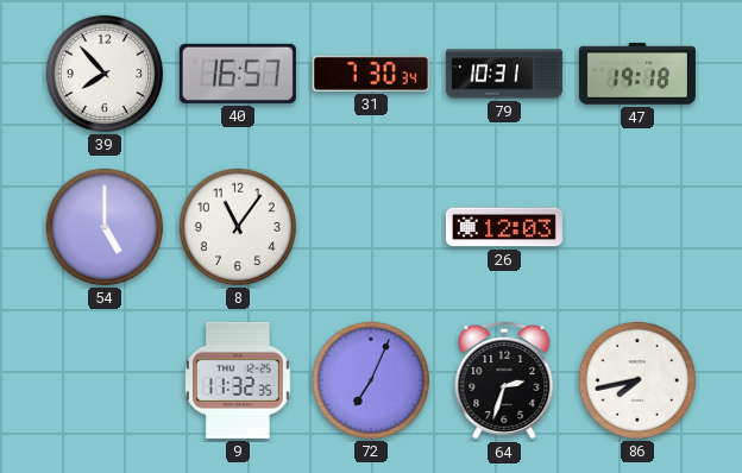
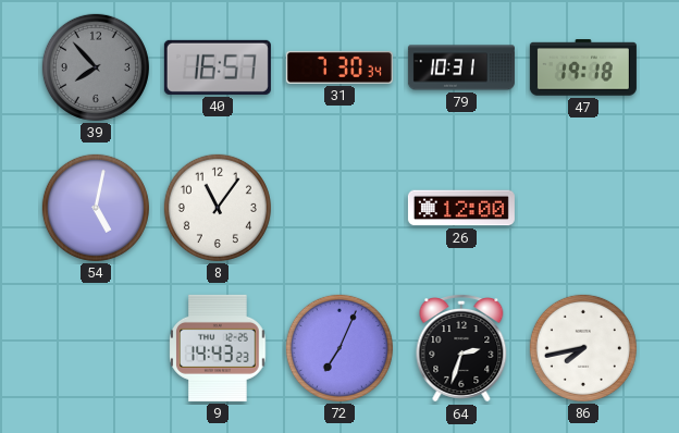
39 dial: white -> grey
54: 5:00 -> 5:02
26: 12:03 -> 12:00
9: 11:32 -> 14:43
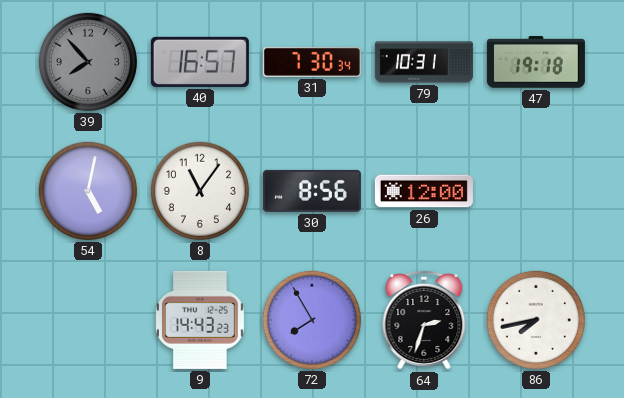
30: none -> 8:56
72: 7:04 -> 7:55
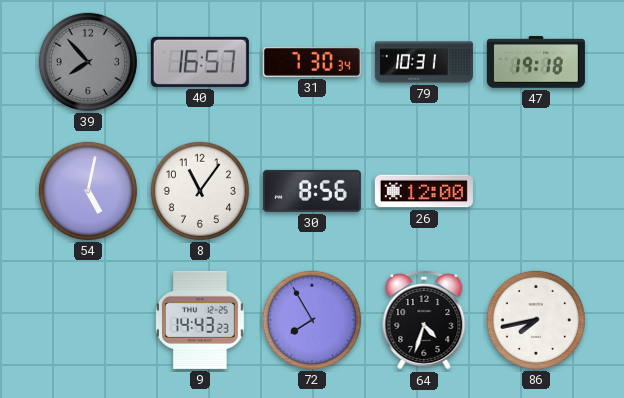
64: 2:33 -> 4:33
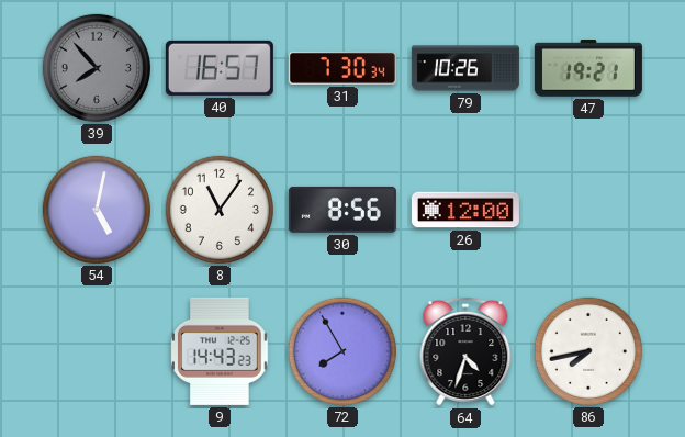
79: 10:31 -> 10:26
47: 19:18 -> 19:21
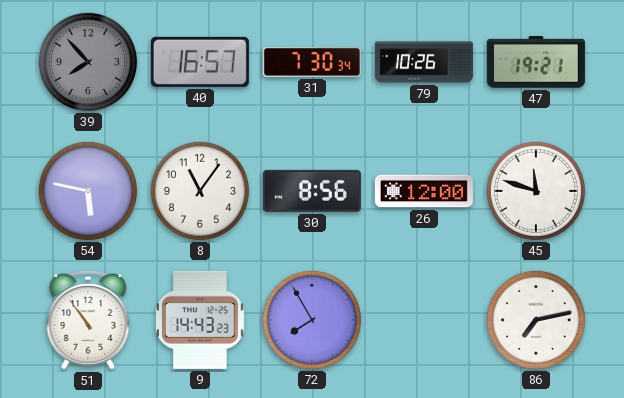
54: 5:02 -> 5:47
45: none -> 11:48
51: none -> 10:54
64: 4:33 -> none
86: 7:43 -> 7:13
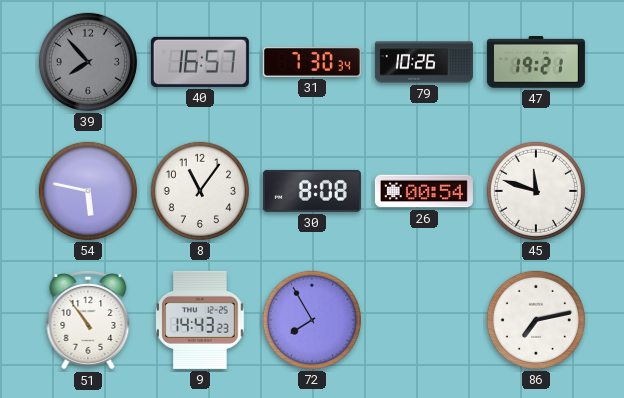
30: 8:56 -> 8:08
26: 12:00 -> 00:54
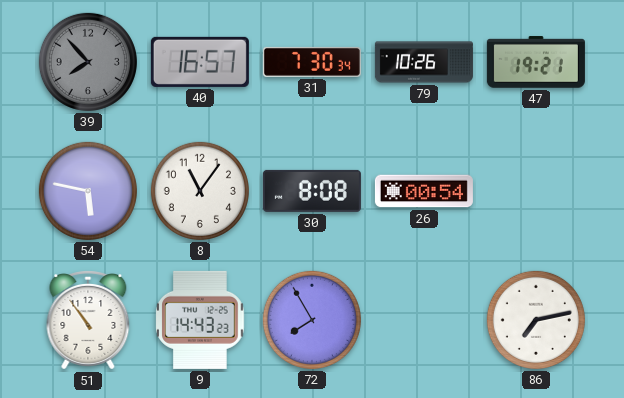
45: 11:48 -> none
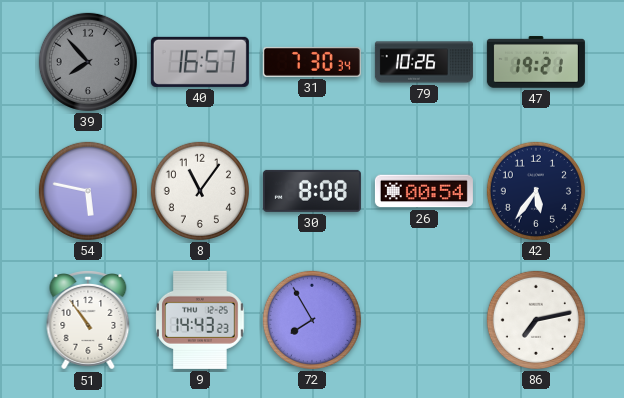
42: none -> 5:36
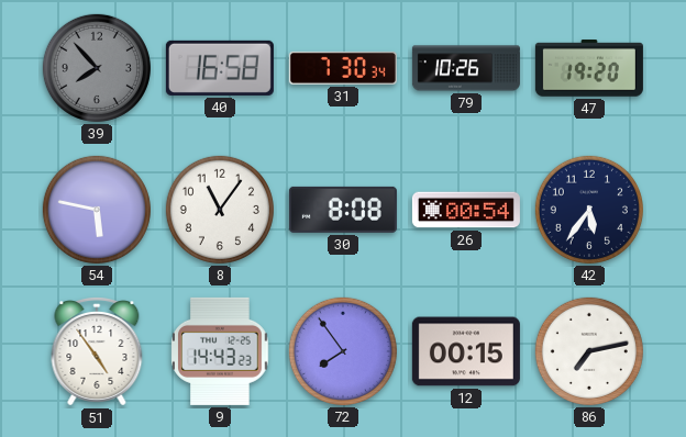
40: 16:57 -> 16:58
47: 19:21 -> 19:20
51: 10:54 -> 4:54
72: 7:55 -> 7:54
12: none -> 00:15
